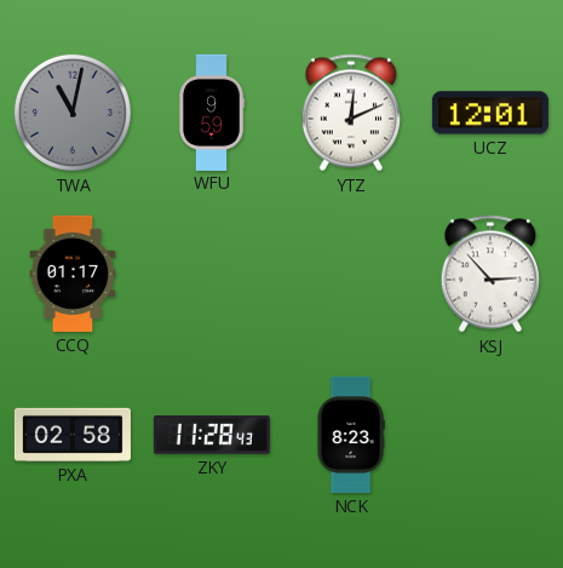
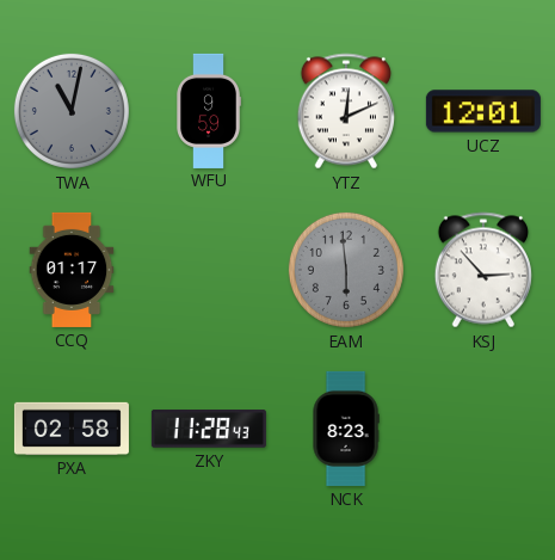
EAM: none -> 5:59
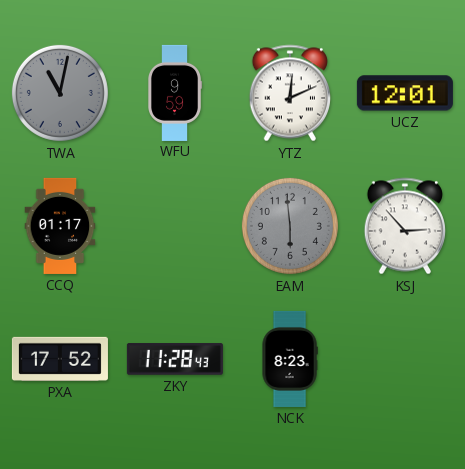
PXA: 02:58 -> 17:52
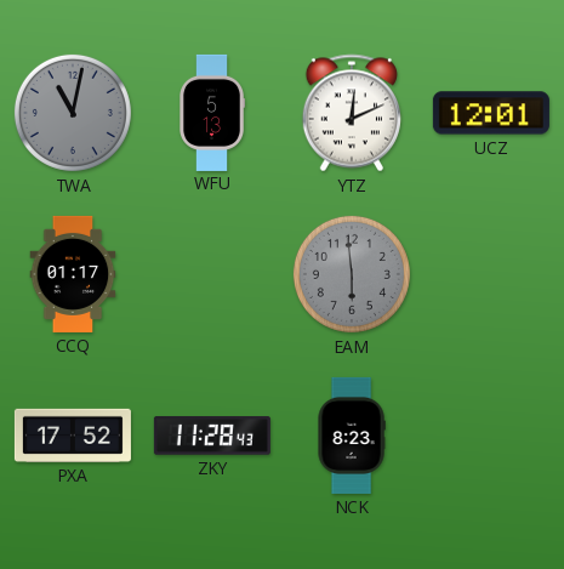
WFU: 9:59 -> 5:13
KSJ: 2:53 -> none
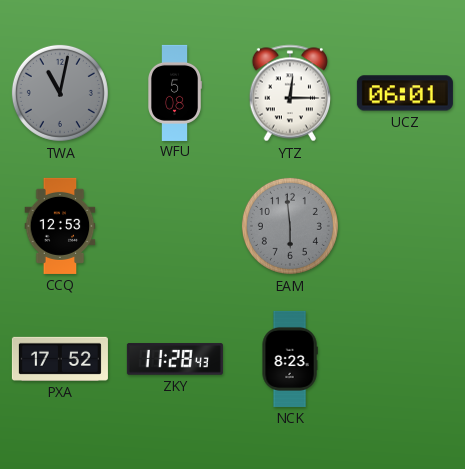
WFU: 5:13 -> 5:08
YTZ: 12:11 -> 12:15
UCZ: 12:01 -> 06:01
CCQ: 01:17 -> 12:53
